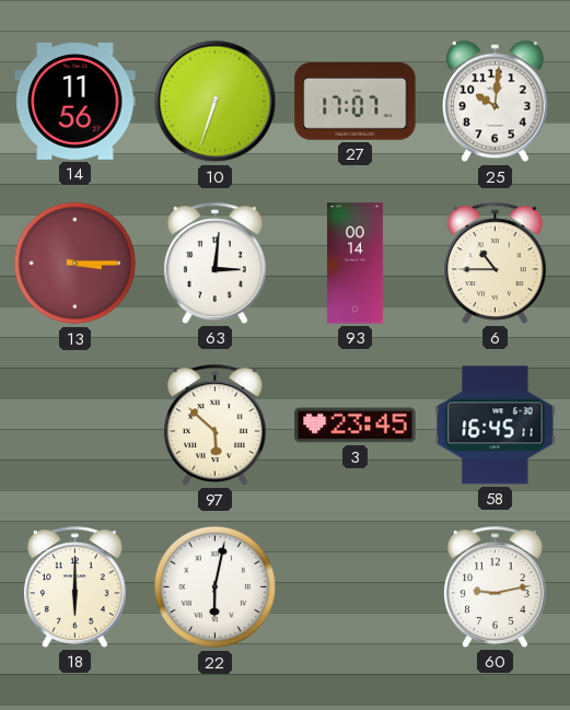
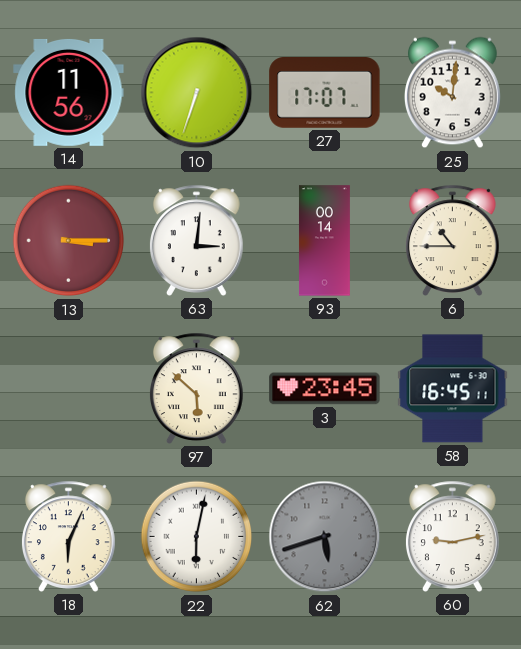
18: 6:00 -> 6:04
62: none -> 5:42
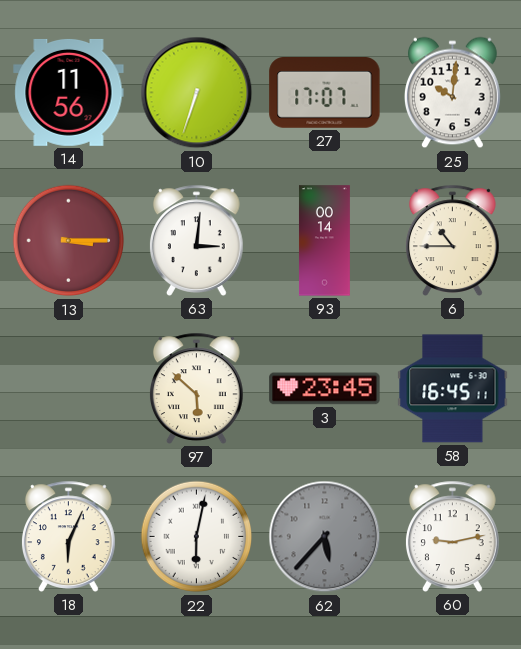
62: 5:42 -> 5:37
